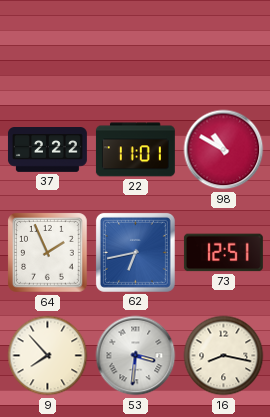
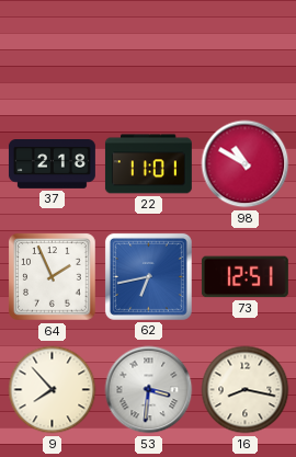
37: 2:22 -> 2:18
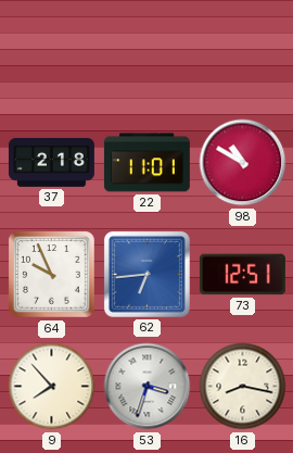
64: 1:56 -> 9:56
62: 6:43 -> 6:44
53: 3:31 -> 3:33
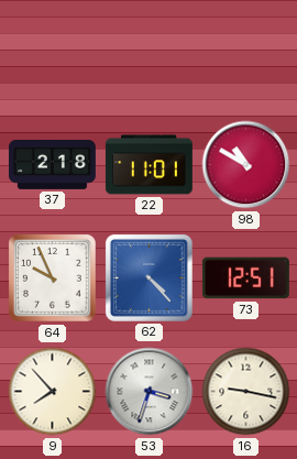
62: 6:44 -> 4:23
16: 8:17 -> 9:17
